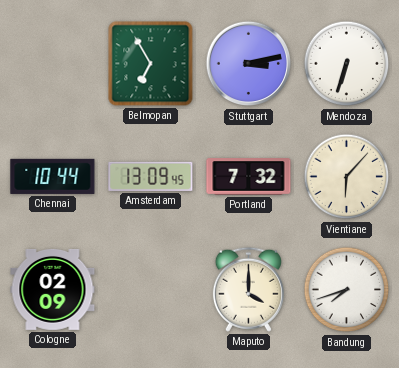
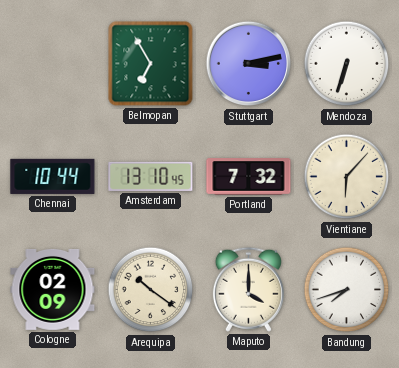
Amsterdam: 13:09 -> 13:10
Arequipa: none -> 10:21
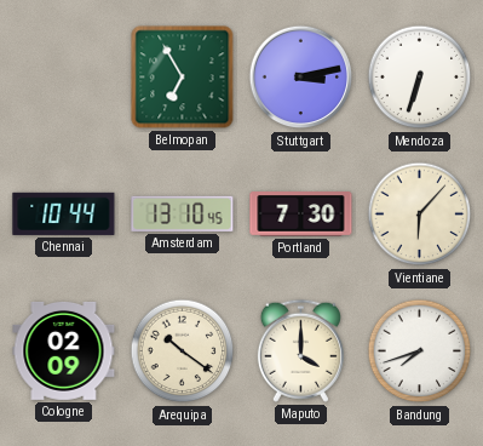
Portland: 7:32 -> 7:30
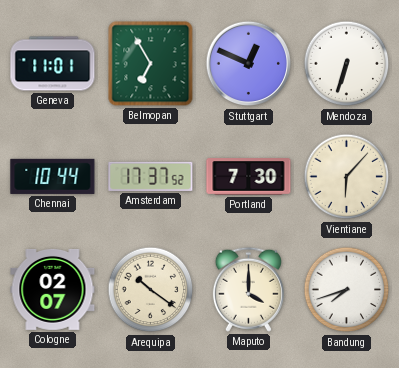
Geneva: none -> 11:01
Stuttgart: 3:13 -> 12:49
Amsterdam: 13:10 -> 17:37
Cologne: 02:09 -> 02:07
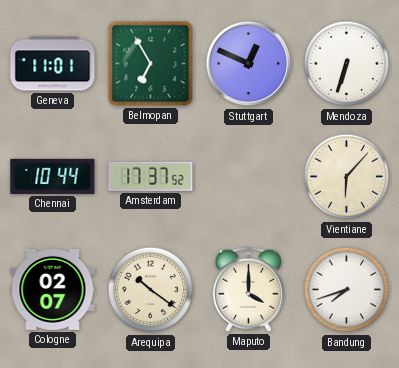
Portland: 7:30 -> none
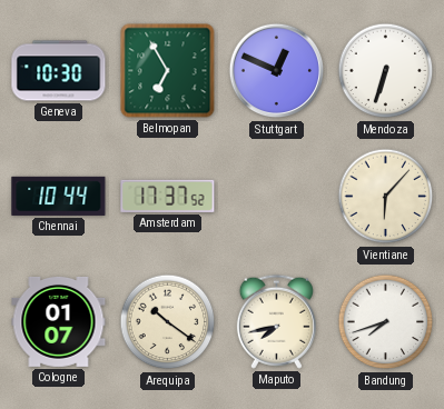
Geneva: 11:01 -> 10:30
Cologne: 02:07 -> 01:07
Maputo: 4:00 -> 7:43
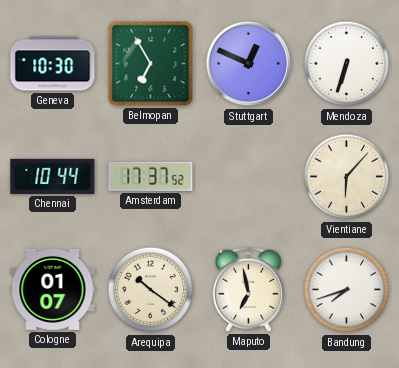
Maputo: 7:43 -> 6:58
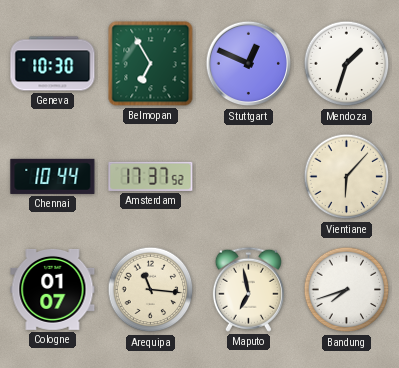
Mendoza: 6:33 -> 1:33
Arequipa: 10:21 -> 11:16
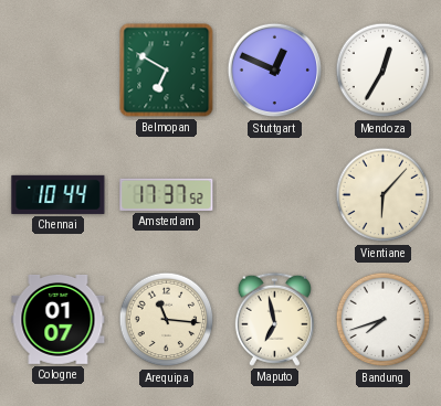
Geneva: 10:30 -> none
Belmopan: 6:55 -> 6:50
Mendoza: 1:33 -> 12:35
